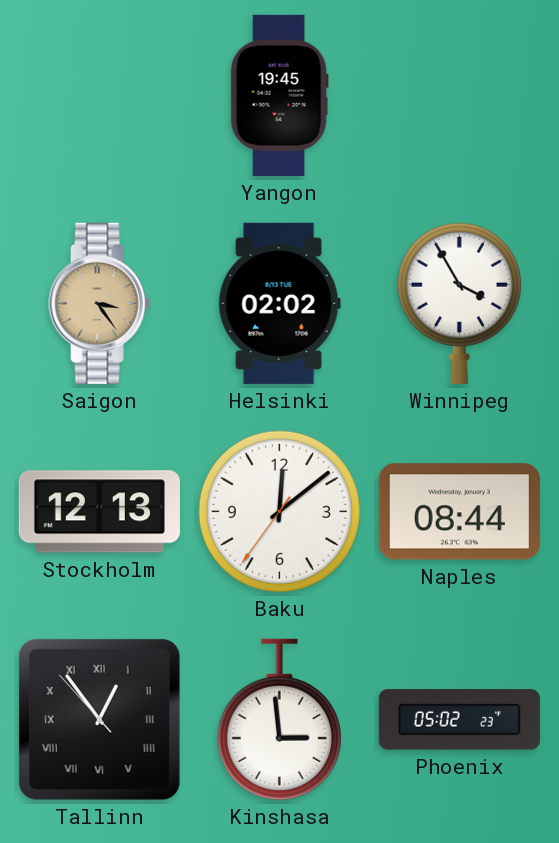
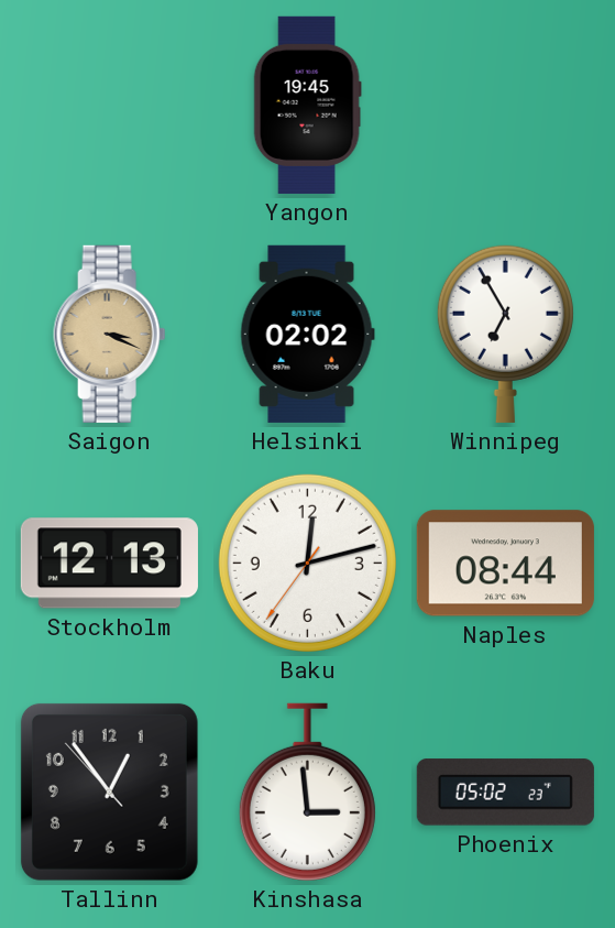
Saigon: 3:24 -> 3:19
Winnipeg: 3:55 -> 6:55
Baku: 12:08 -> 12:12
Tallinn numerals: Roman -> Arabic
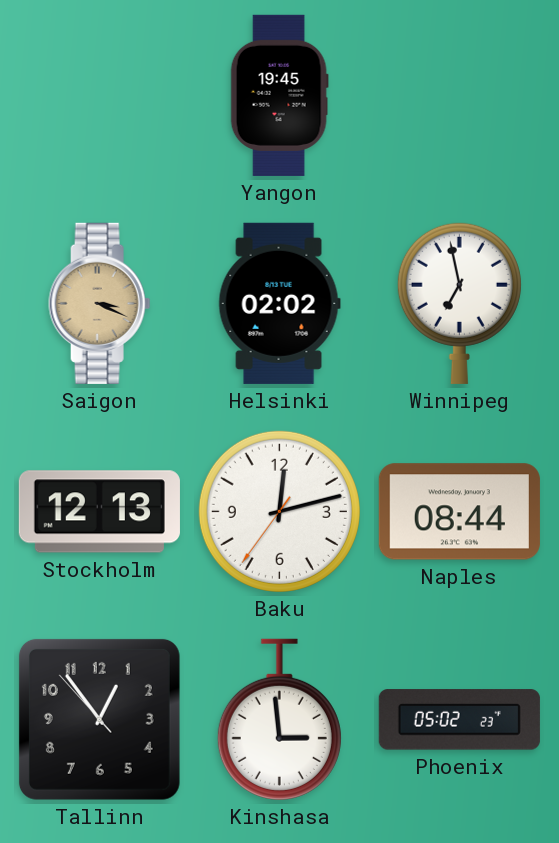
Winnipeg: 6:55 -> 6:58
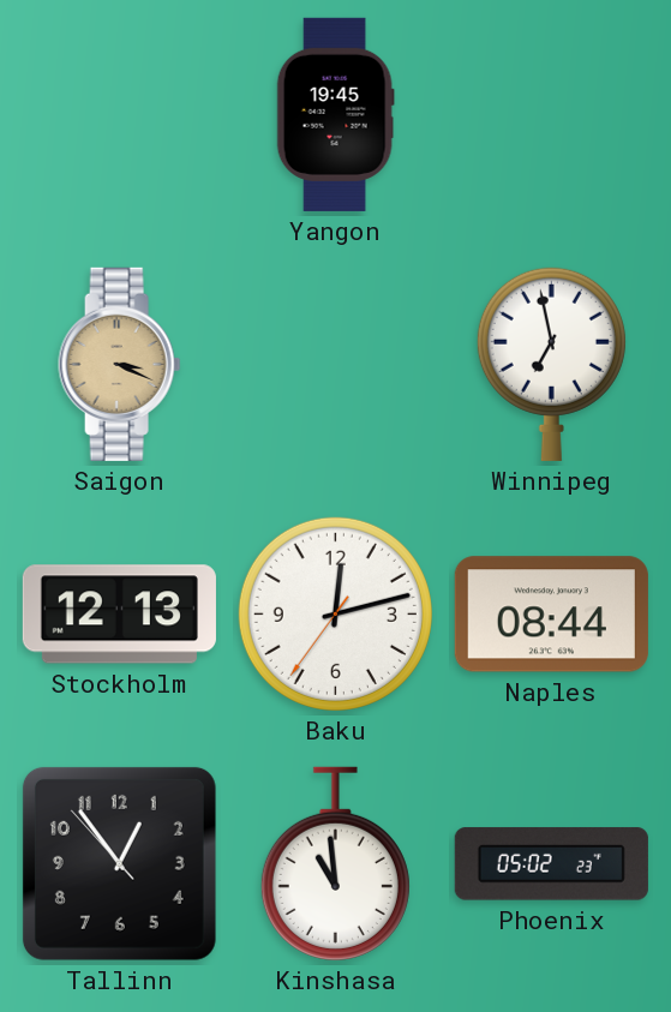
Helsinki: 02:02 -> none
Kinshasa: 2:59 -> 10:59
